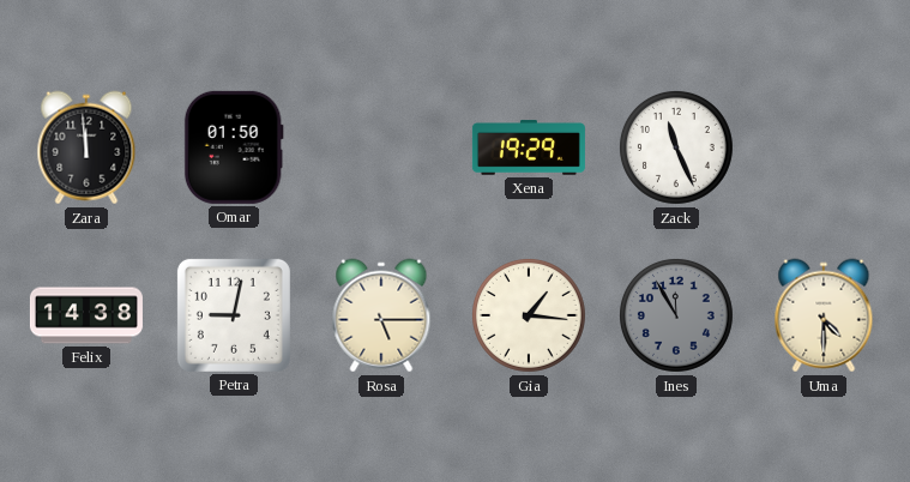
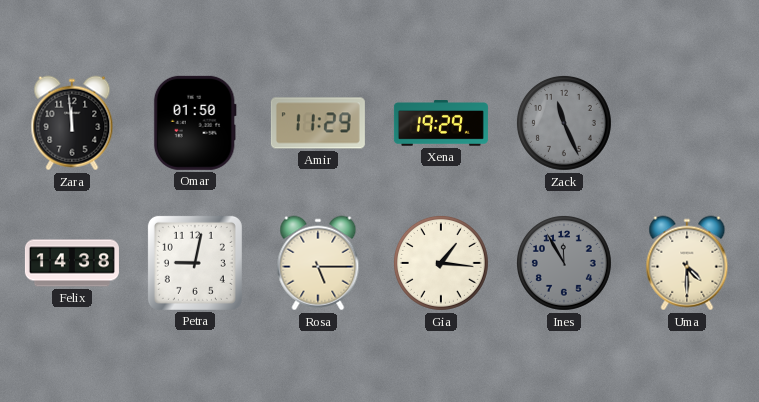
Amir: none -> 11:29
Zack dial: white -> grey
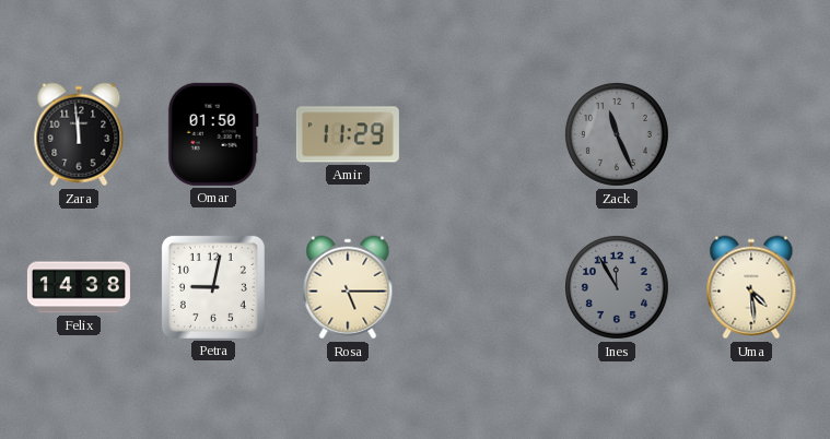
Xena: 19:29 -> none
Gia: 1:16 -> none
Uma: 4:30 -> 4:29
